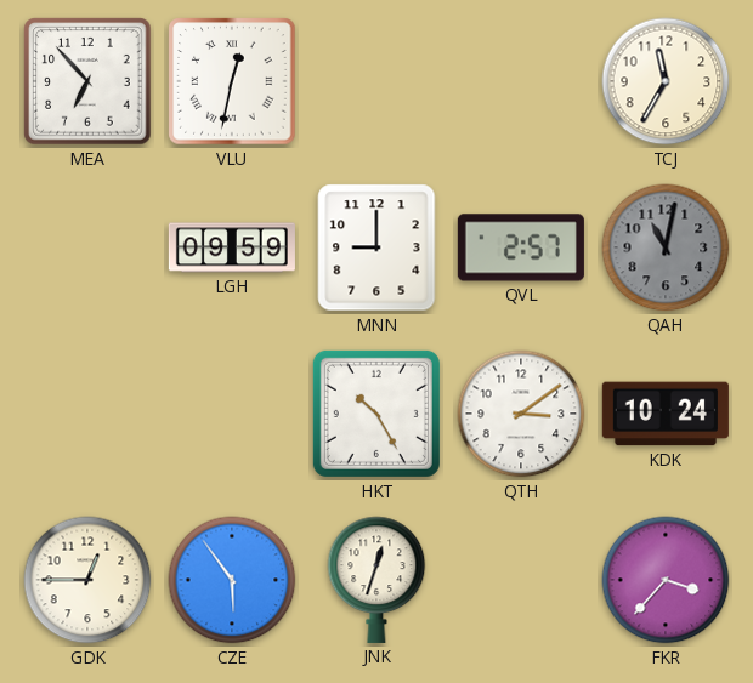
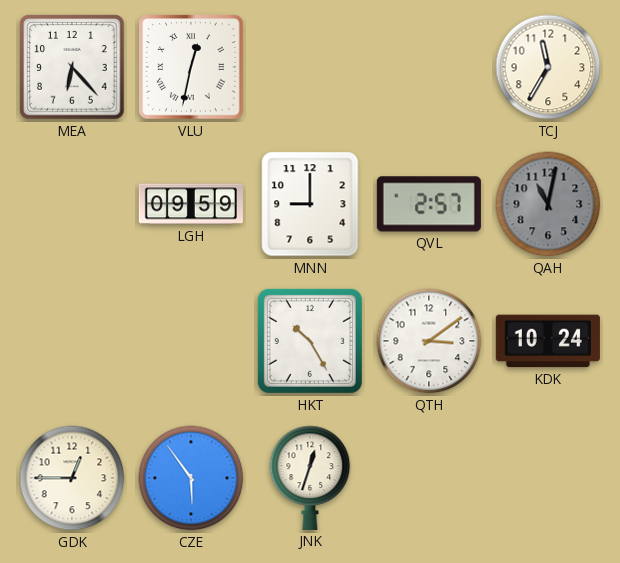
MEA: 6:53 -> 6:23
FKR: 3:37 -> none
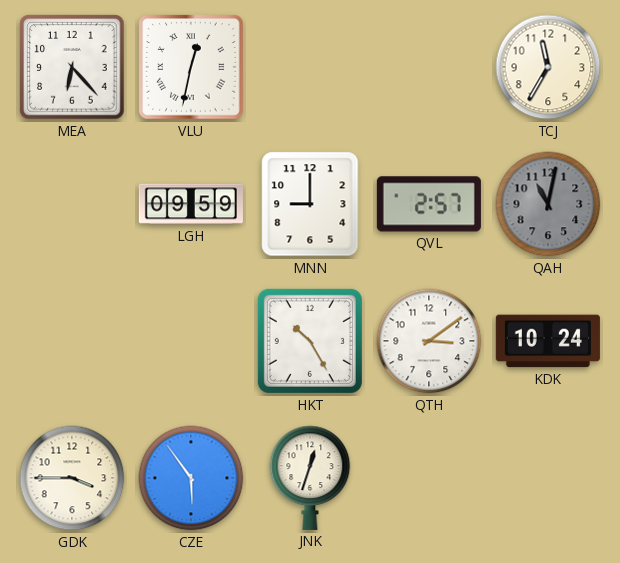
GDK: 12:45 -> 3:45
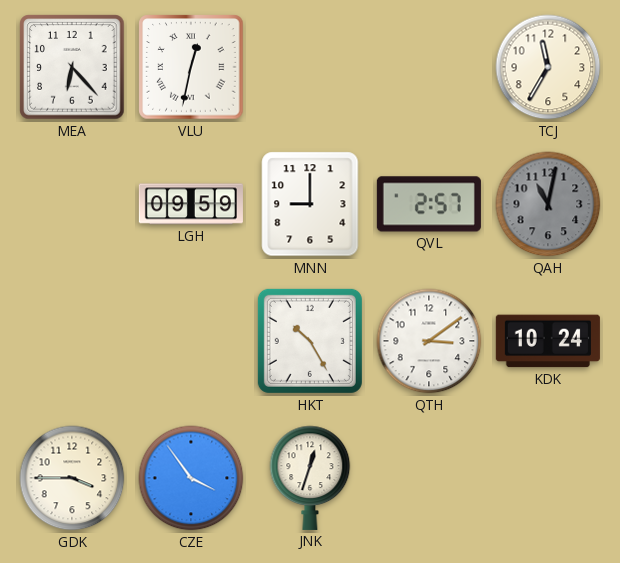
CZE: 5:54 -> 3:54
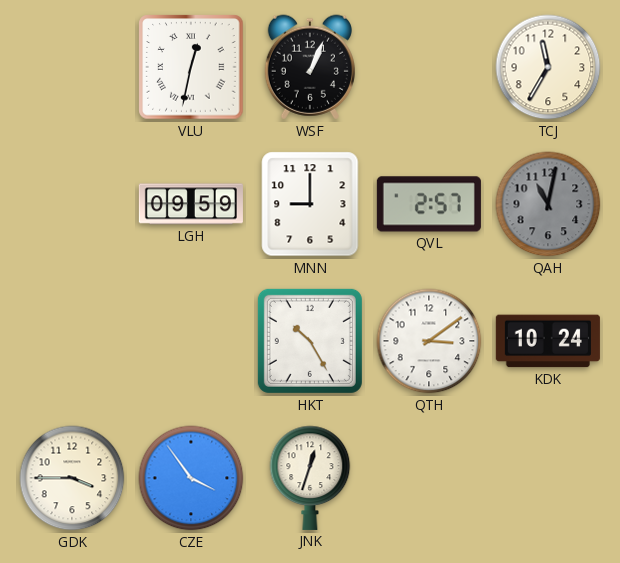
MEA: 6:23 -> none
WSF: none -> 1:04
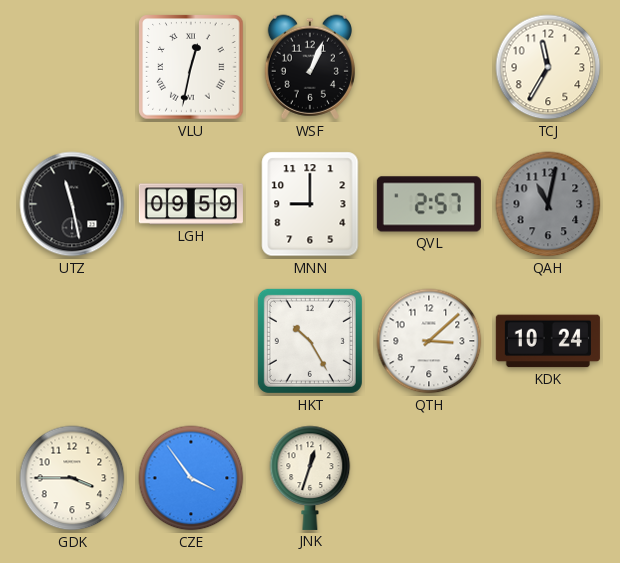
UTZ: none -> 11:28
QTH: 3:09 -> 3:08
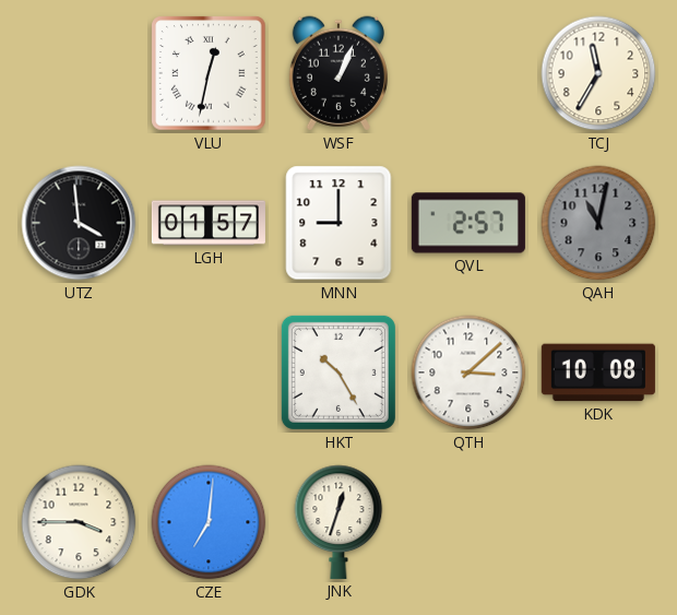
UTZ: 11:28 -> 3:59
LGH: 09:59 -> 01:57
KDK: 10:24 -> 10:08
CZE: 3:54 -> 7:01
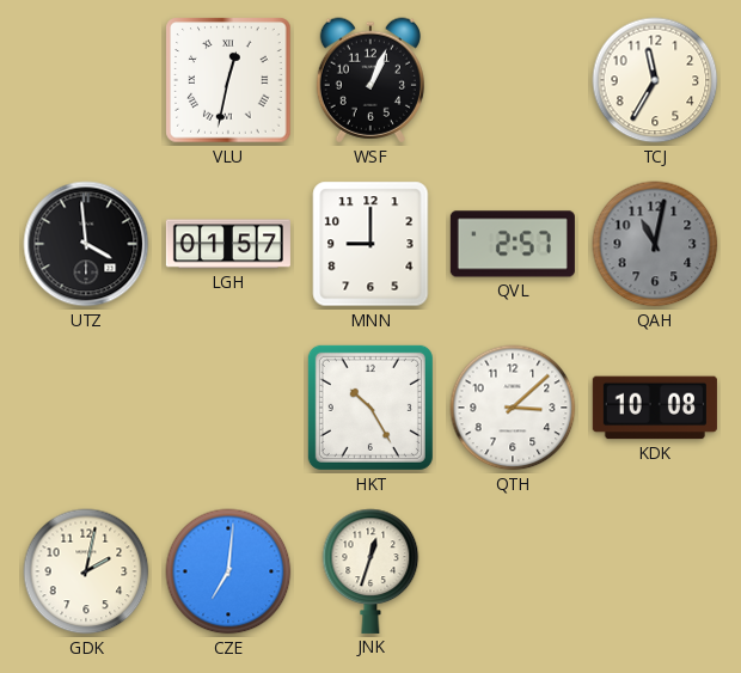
GDK: 3:45 -> 2:02
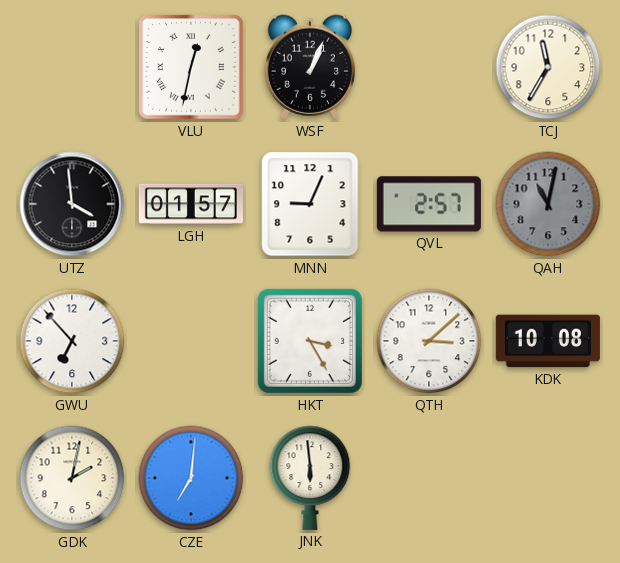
MNN: 9:00 -> 9:04
GWU: none -> 6:53
HKT: 10:25 -> 3:25
JNK: 12:33 -> 5:59
